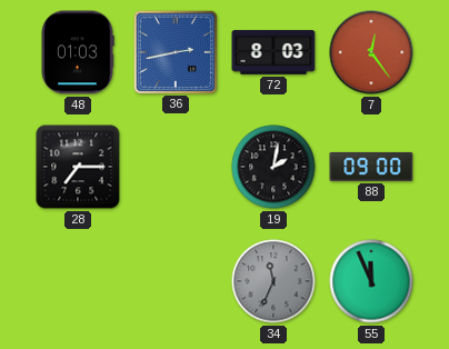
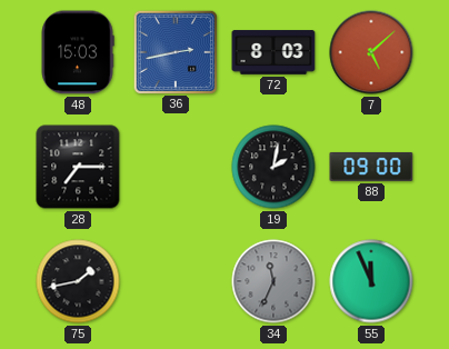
48: 01:03 -> 15:03
7: 12:24 -> 5:08
75: none -> 1:43
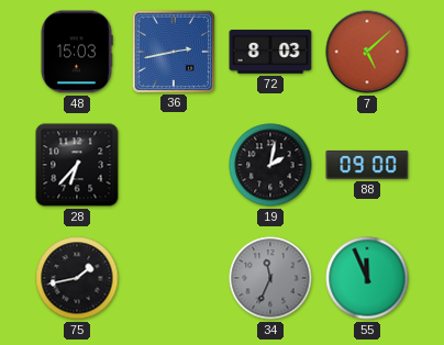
28: 7:15 -> 6:37
